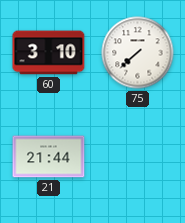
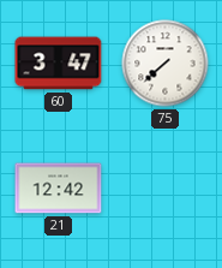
60: 3:10 -> 3:47
21: 21:44 -> 12:42
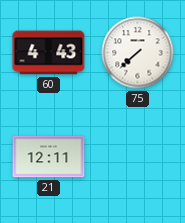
60: 3:47 -> 4:43
21: 12:42 -> 12:11
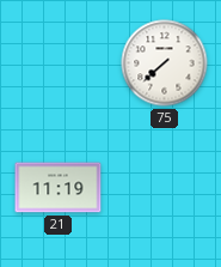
60: 4:43 -> none
21: 12:11 -> 11:19
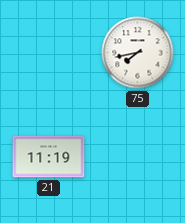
75: 7:38 -> 7:43
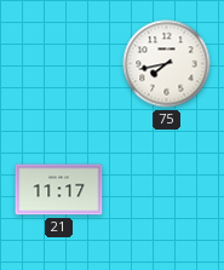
21: 11:19 -> 11:17
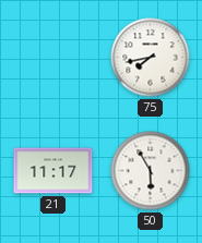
50: none -> 5:55
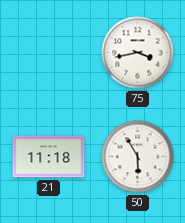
75: 7:43 -> 3:43
21: 11:17 -> 11:18
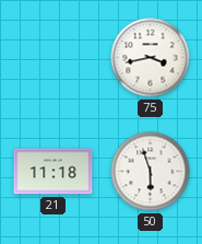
50: 5:55 -> 5:57
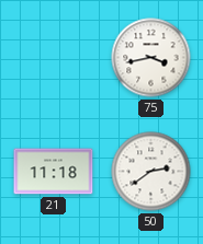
50: 5:57 -> 2:39
